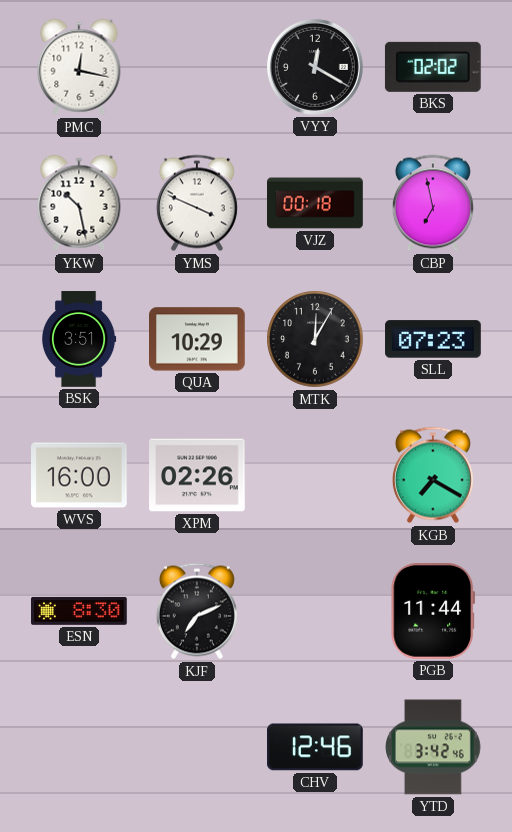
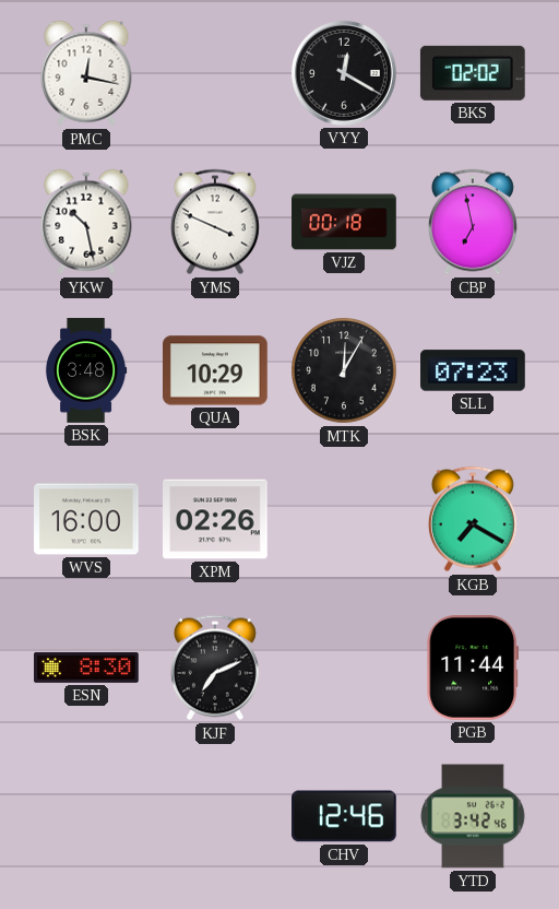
BSK: 3:51 -> 3:48
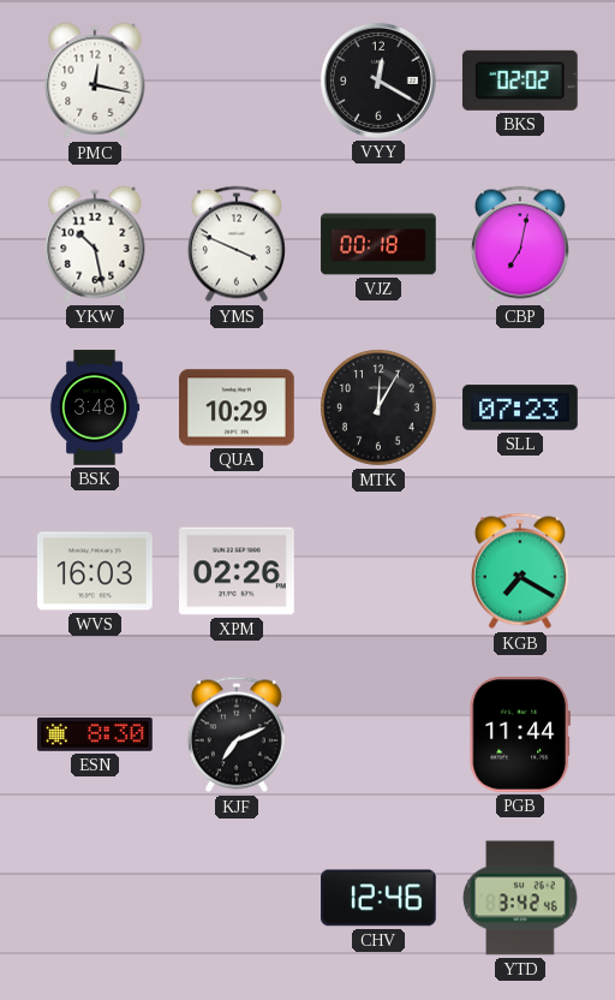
CBP: 6:58 -> 7:02
WVS: 16:00 -> 16:03
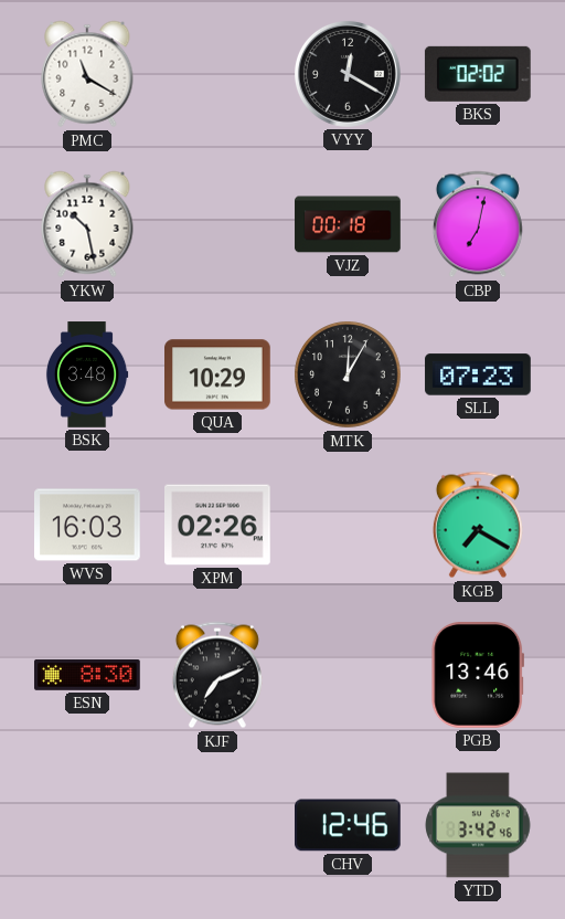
PMC: 12:17 -> 11:20
YMS: 3:49 -> none
PGB: 11:44 -> 13:46
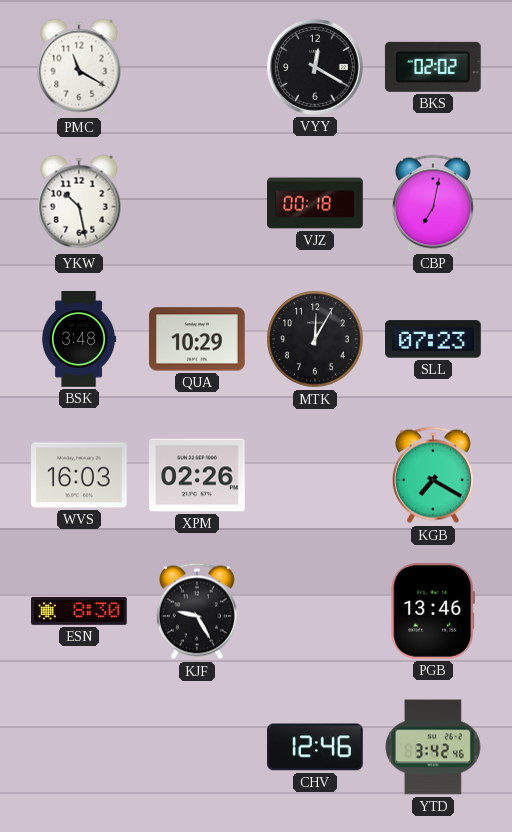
KJF: 7:11 -> 9:25
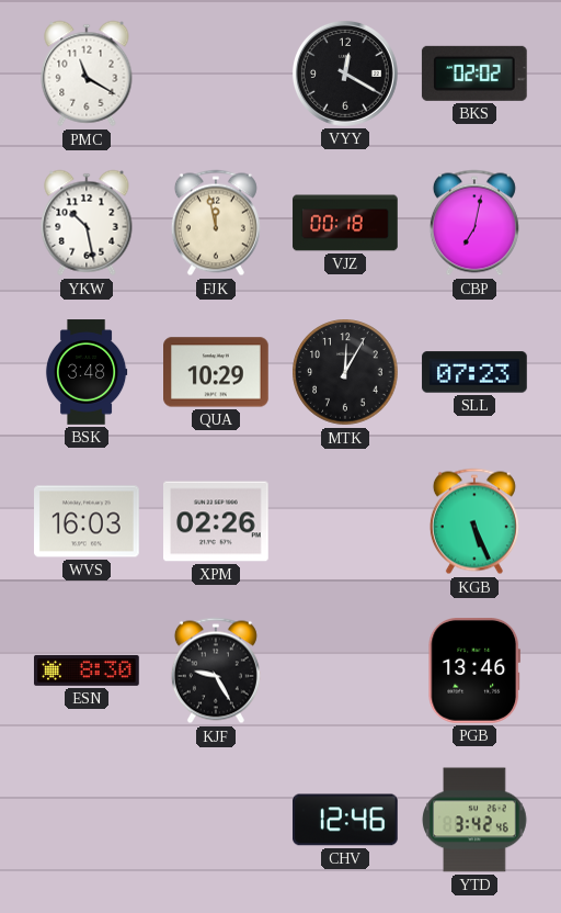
FJK: none -> 11:58
KGB: 7:20 -> 5:26
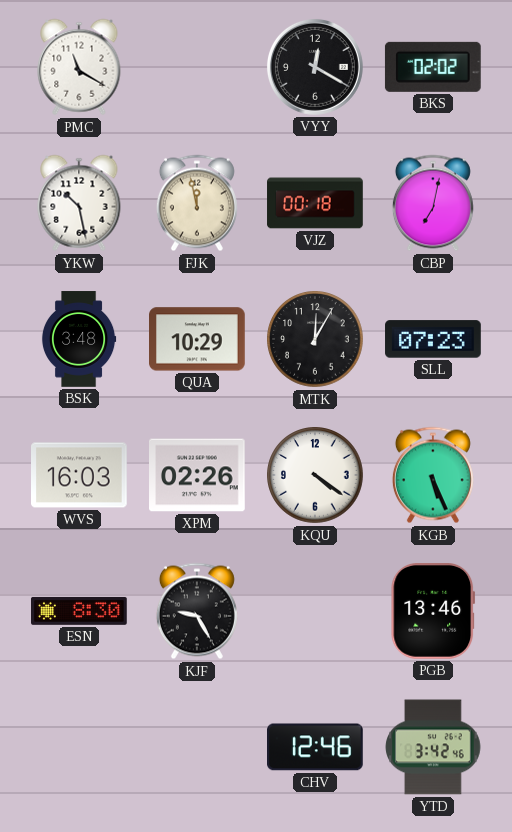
KQU: none -> 4:21
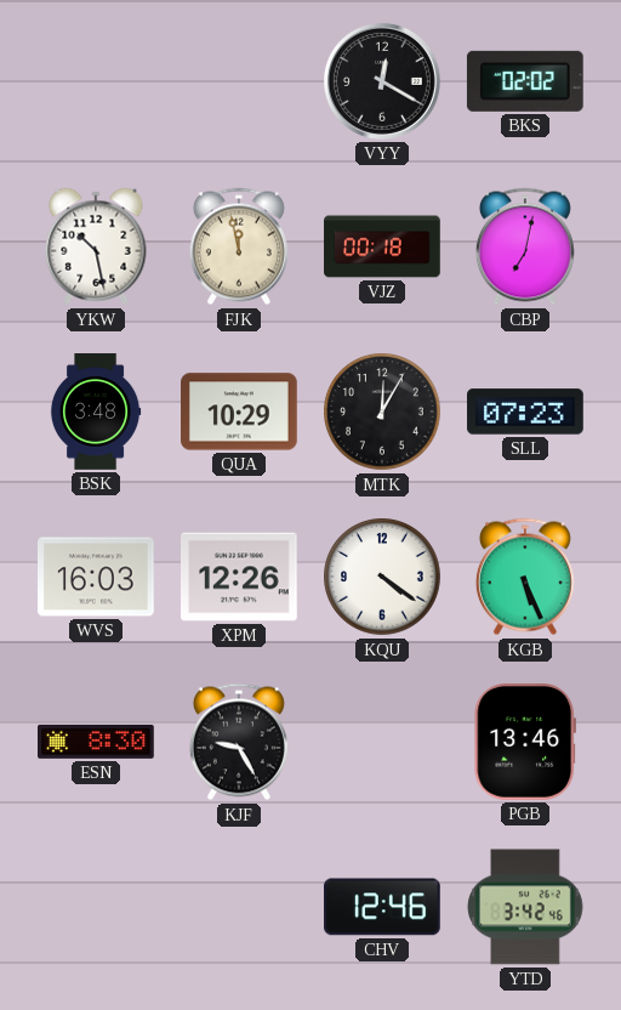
PMC: 11:20 -> none
XPM: 02:26 -> 12:26
